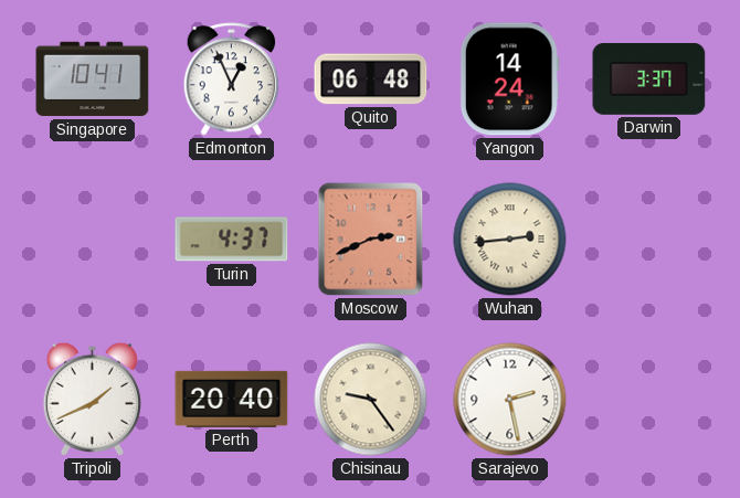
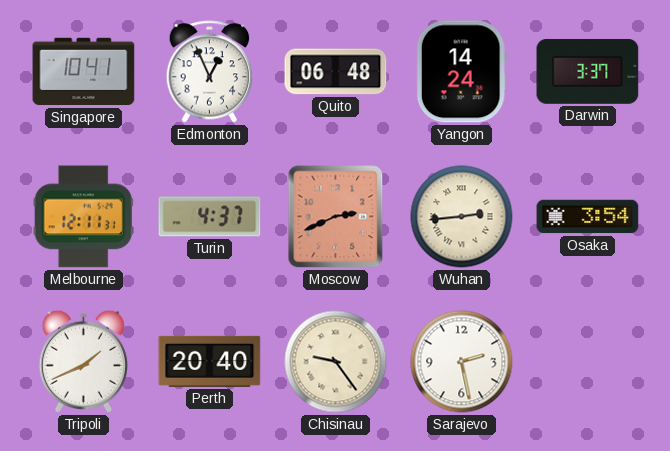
Melbourne: none -> 12:11
Osaka: none -> 3:54
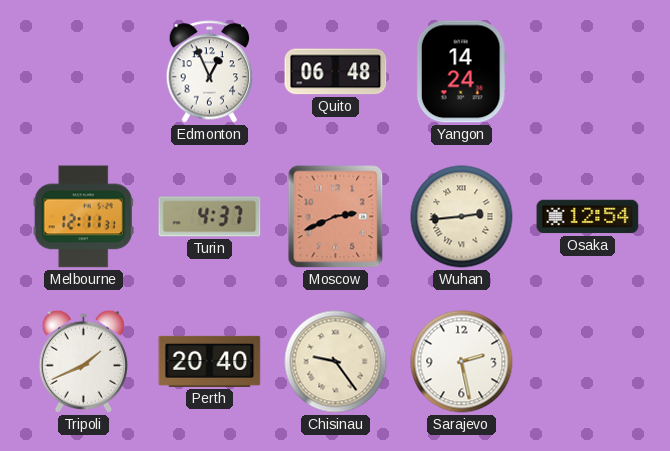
Singapore: 10:41 -> none
Darwin: 3:37 -> none
Osaka: 3:54 -> 12:54
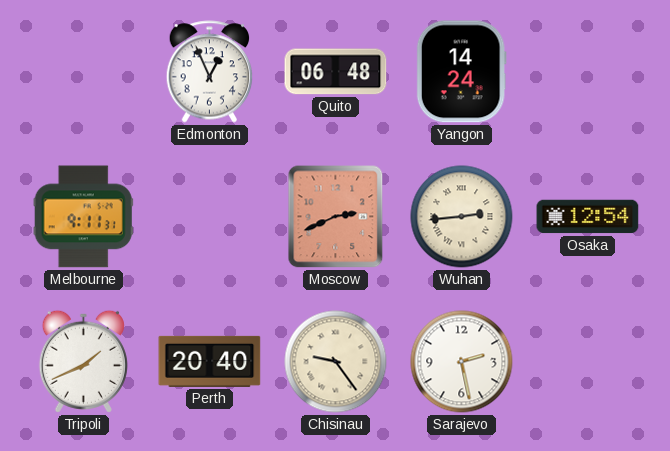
Melbourne: 12:11 -> 9:11
Turin: 4:37 -> none
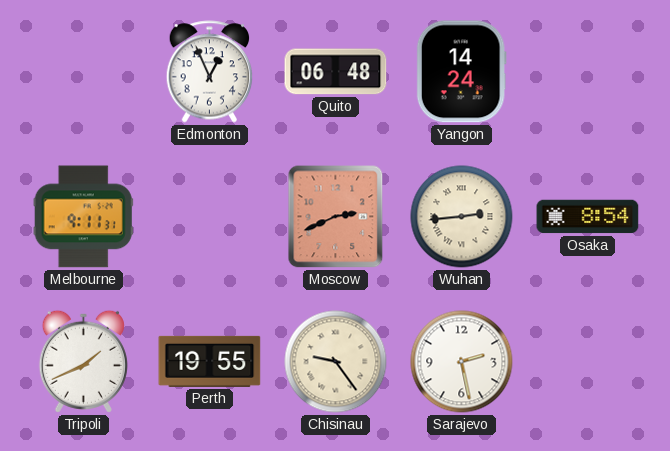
Osaka: 12:54 -> 8:54
Perth: 20:40 -> 19:55
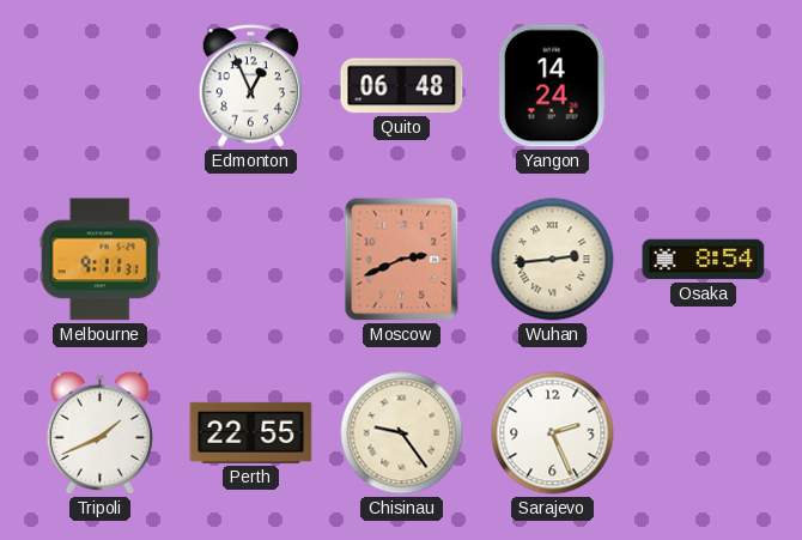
Perth: 19:55 -> 22:55
Sarajevo: 2:28 -> 2:26
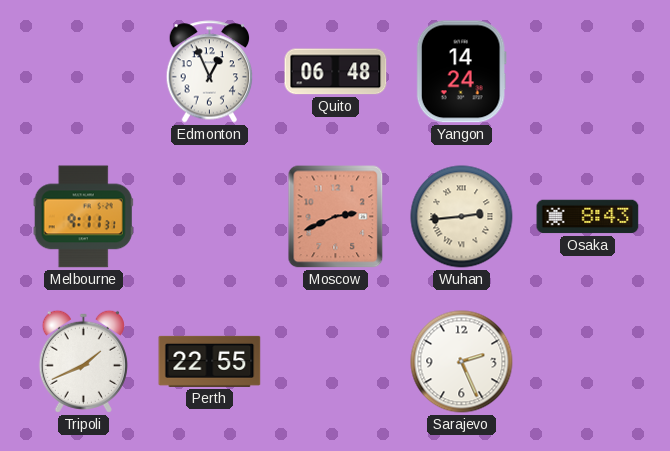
Osaka: 8:54 -> 8:43
Chisinau: 9:24 -> none
